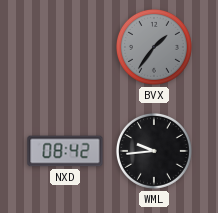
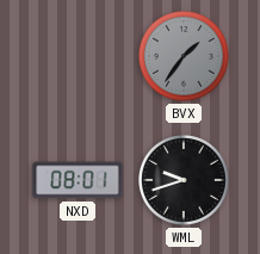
NXD: 08:42 -> 08:01
WML: 9:44 -> 9:42
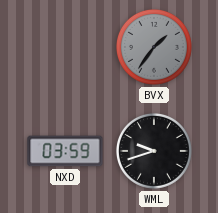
NXD: 08:01 -> 03:59
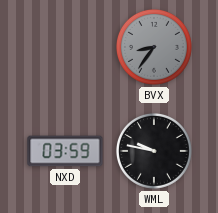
BVX: 1:36 -> 8:36
WML: 9:42 -> 9:47
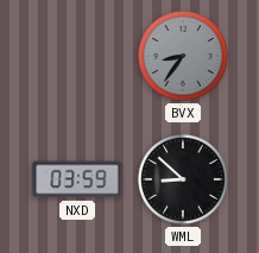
WML: 9:47 -> 8:52
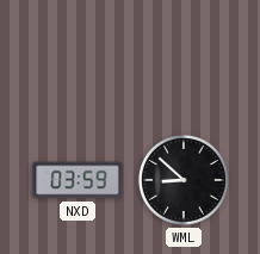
BVX: 8:36 -> none
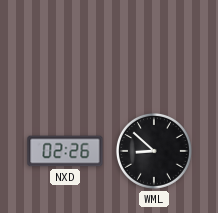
NXD: 03:59 -> 02:26
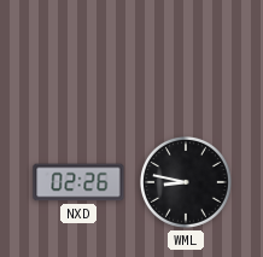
WML: 8:52 -> 8:47
